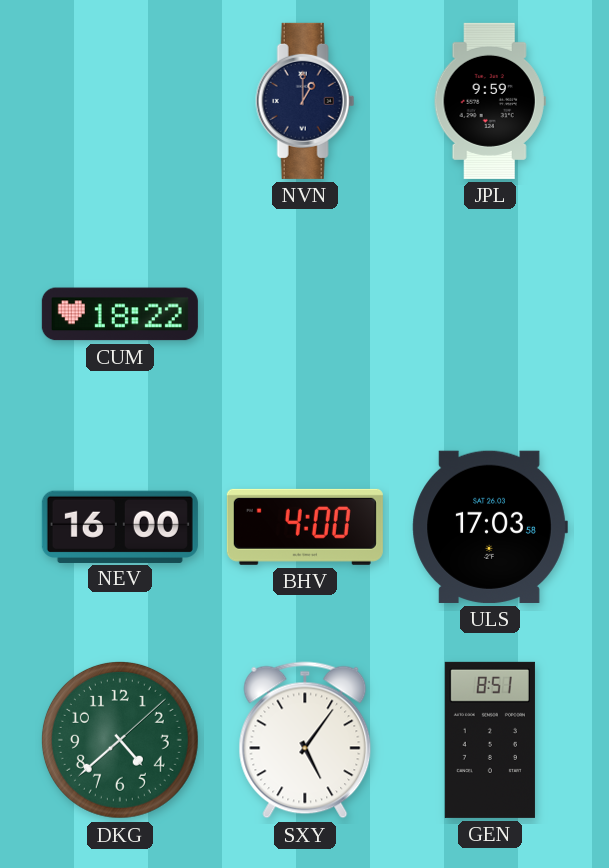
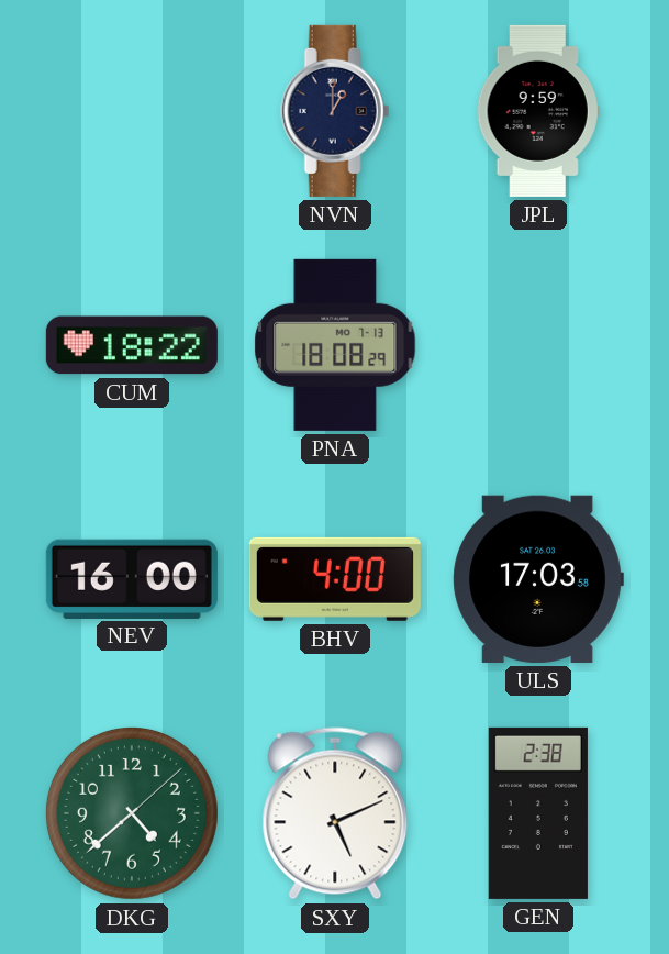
PNA: none -> 18:08
SXY: 5:06 -> 5:11
GEN: 8:51 -> 2:38
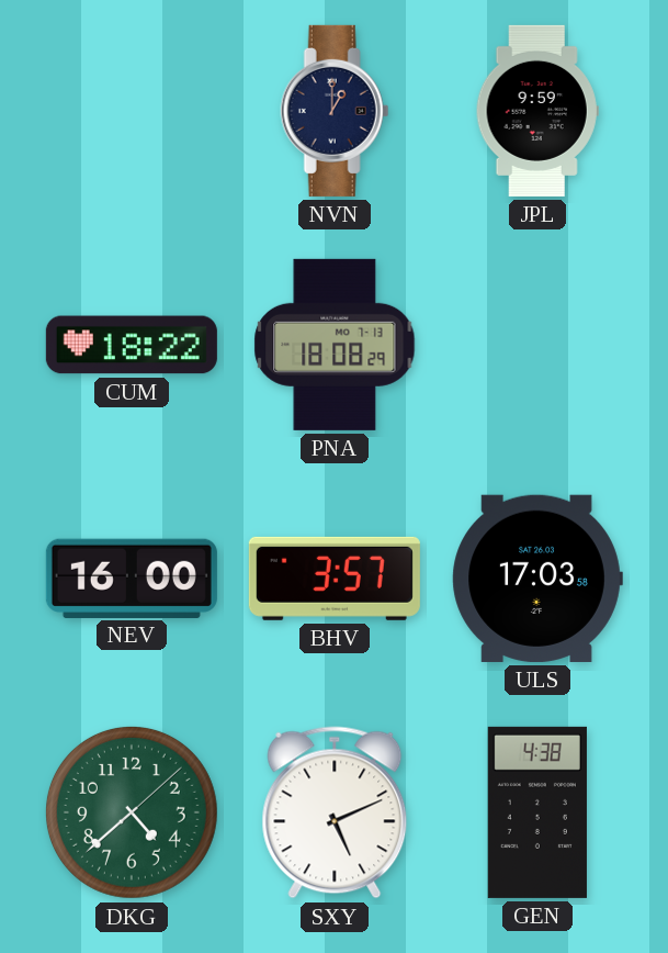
BHV: 4:00 -> 3:57
GEN: 2:38 -> 4:38
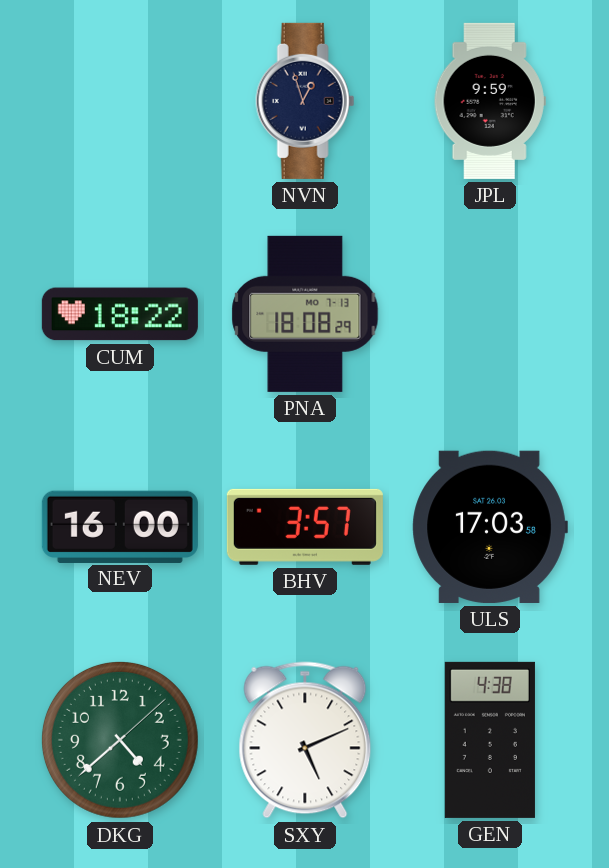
NVN: 1:00 -> 12:57
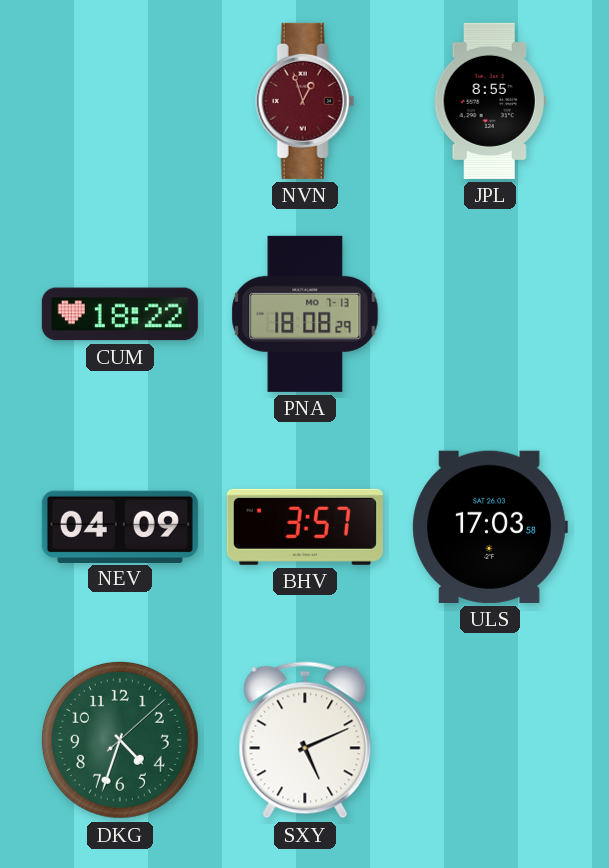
NVN dial: navy -> burgundy
JPL: 9:59 -> 8:55
NEV: 16:00 -> 04:09
DKG: 4:38 -> 4:33
GEN: 4:38 -> none
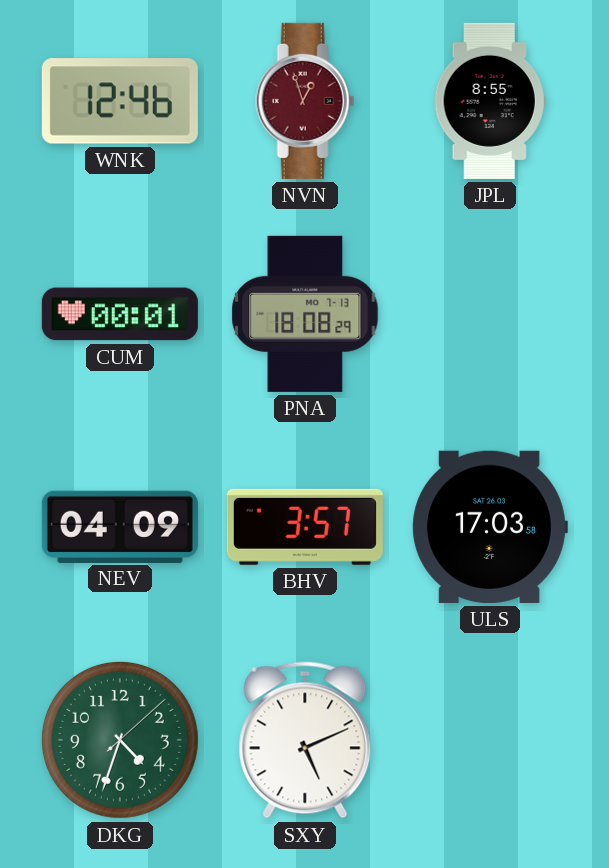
WNK: none -> 12:46
CUM: 18:22 -> 00:01
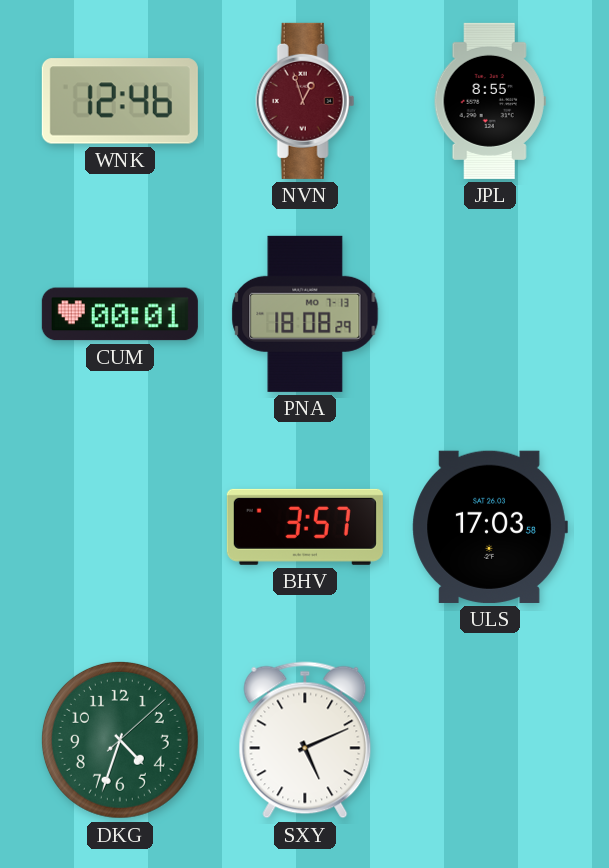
NEV: 04:09 -> none
